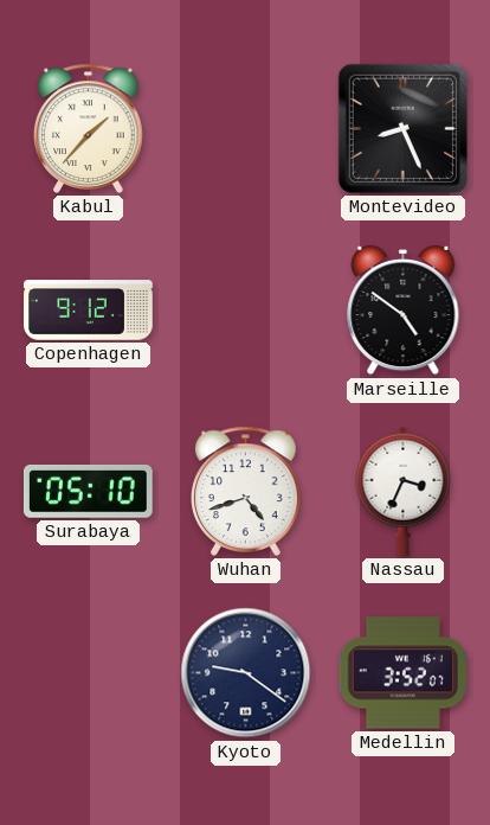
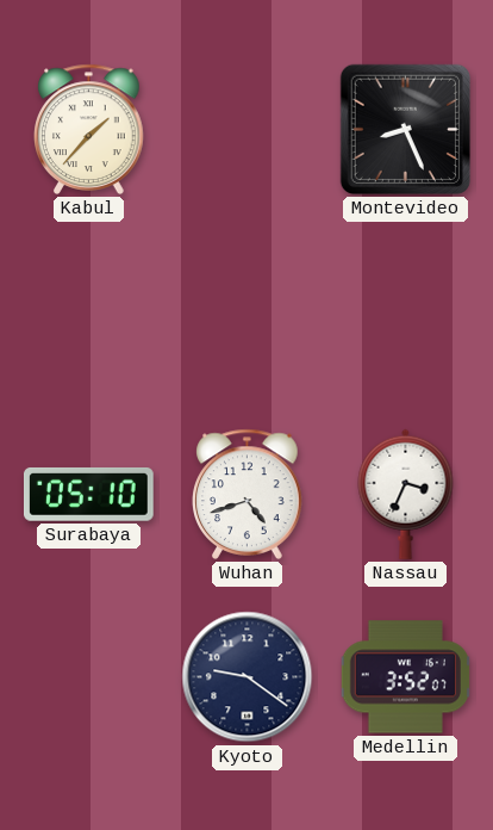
Copenhagen: 9:12 -> none
Marseille: 4:51 -> none
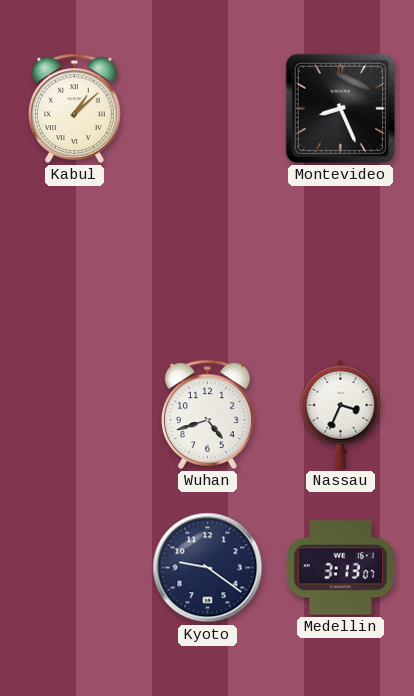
Kabul: 1:37 -> 1:08
Surabaya: 05:10 -> none
Medellin: 3:52 -> 3:13
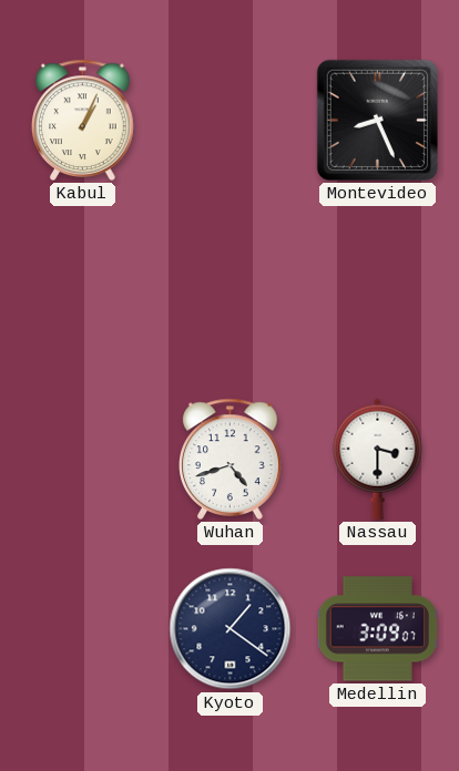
Kabul: 1:08 -> 1:04
Nassau: 3:34 -> 3:30
Kyoto: 9:21 -> 1:21
Medellin: 3:13 -> 3:09
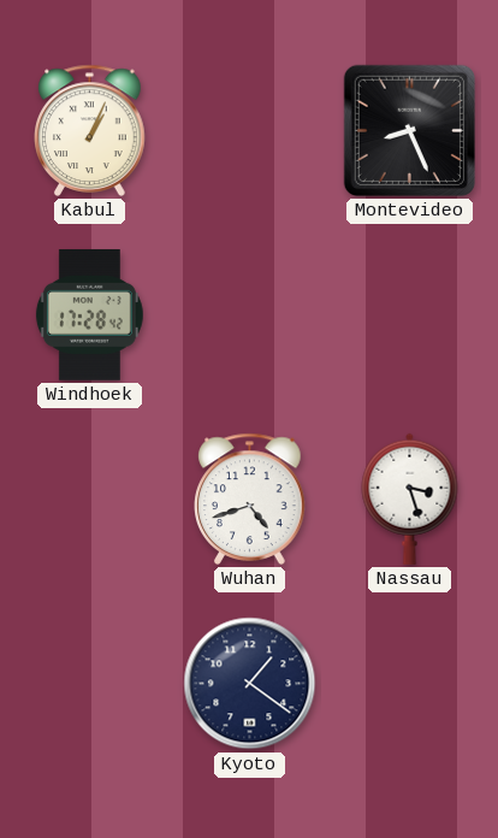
Windhoek: none -> 17:28
Nassau: 3:30 -> 3:27
Medellin: 3:09 -> none
